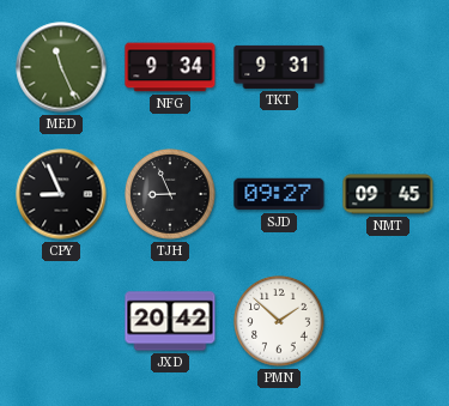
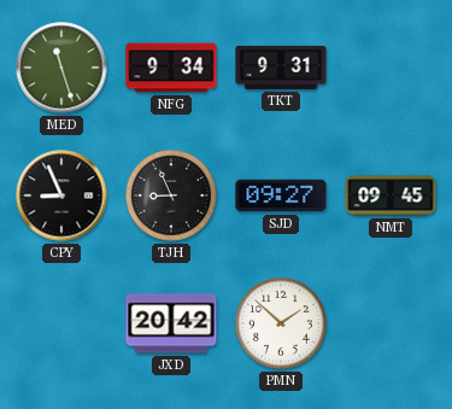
MED: 11:26 -> 11:27
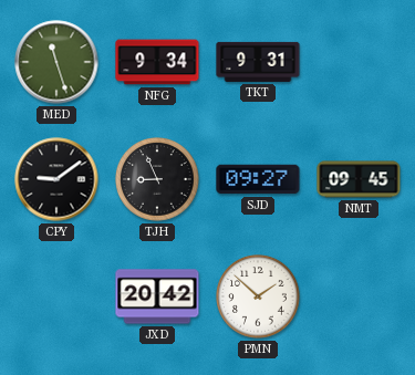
CPY: 8:56 -> 9:09
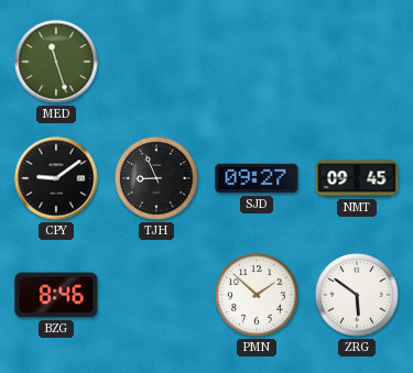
NFG: 9:34 -> none
TKT: 9:31 -> none
BZG: none -> 8:46
JXD: 20:42 -> none
ZRG: none -> 5:51
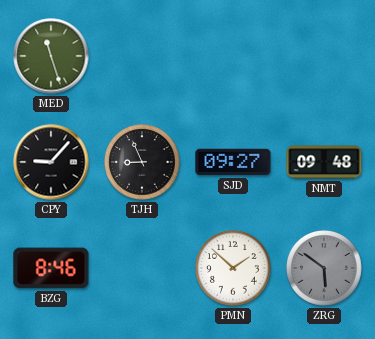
CPY: 9:09 -> 9:07
NMT: 09:45 -> 09:48
ZRG dial: white -> grey
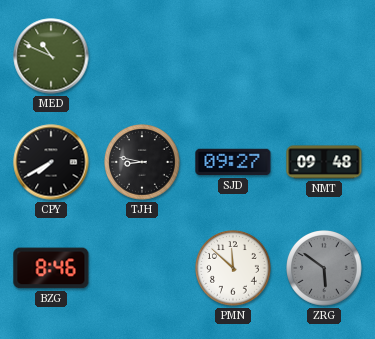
MED: 11:27 -> 10:49
CPY: 9:07 -> 7:40
TJH: 8:56 -> 8:47
PMN: 1:52 -> 11:52
